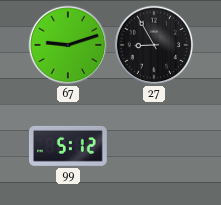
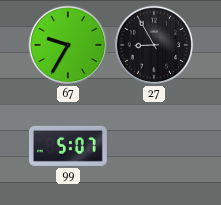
67: 9:12 -> 9:35
99: 5:12 -> 5:07
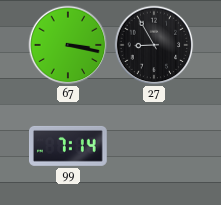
67: 9:35 -> 3:17
99: 5:07 -> 7:14
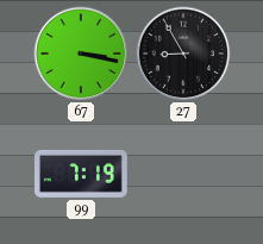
99: 7:14 -> 7:19
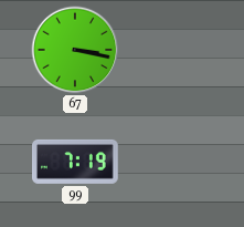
27: 8:55 -> none
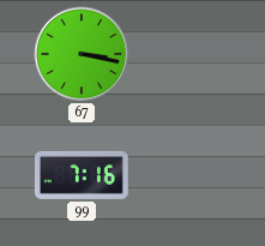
99: 7:19 -> 7:16
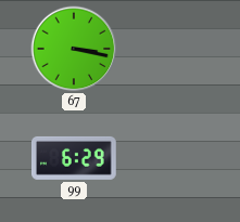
99: 7:16 -> 6:29
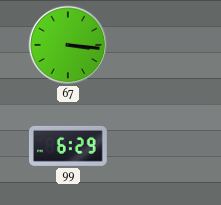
67: 3:17 -> 3:16
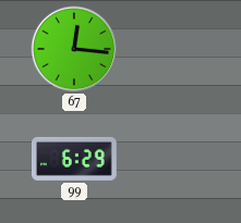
67: 3:16 -> 12:16
